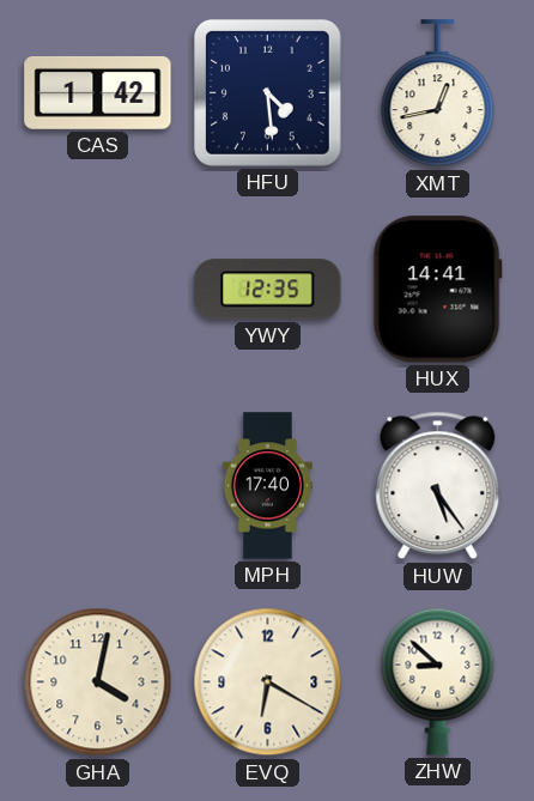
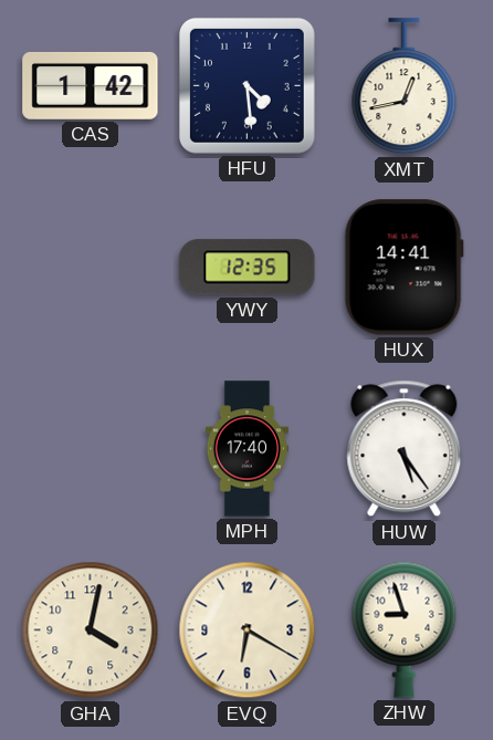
ZHW: 8:52 -> 8:57
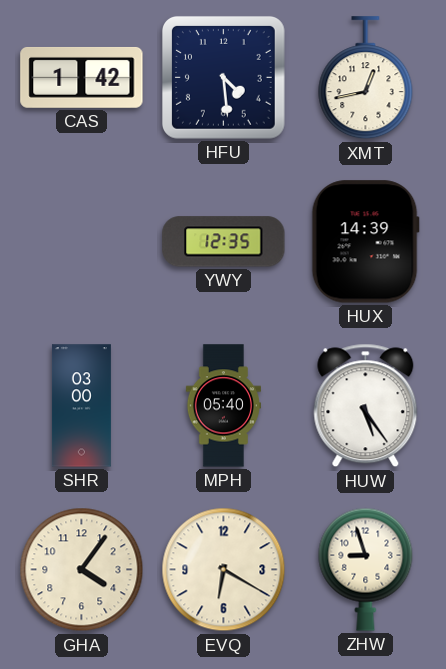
HUX: 14:41 -> 14:39
SHR: none -> 03:00
MPH: 17:40 -> 05:40
GHA: 4:02 -> 4:06
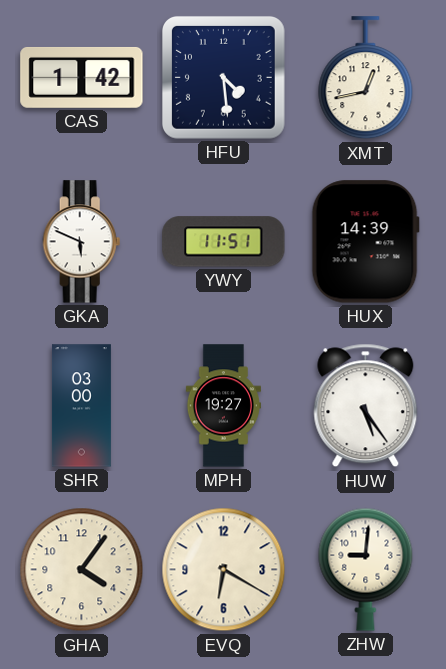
GKA: none -> 5:49
YWY: 12:35 -> 11:51
MPH: 05:40 -> 19:27
ZHW: 8:57 -> 9:01
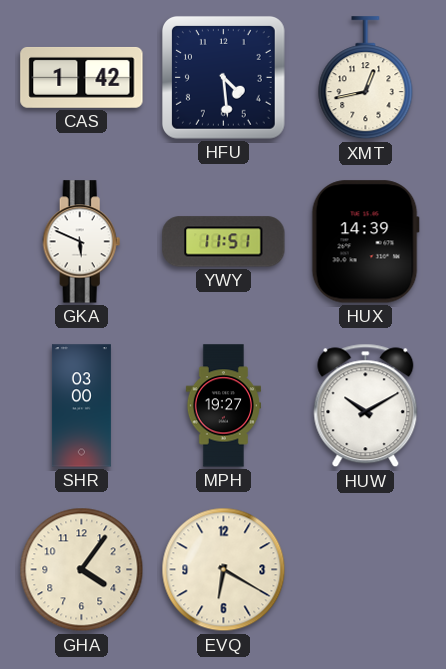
HUW: 5:24 -> 10:10
ZHW: 9:01 -> none
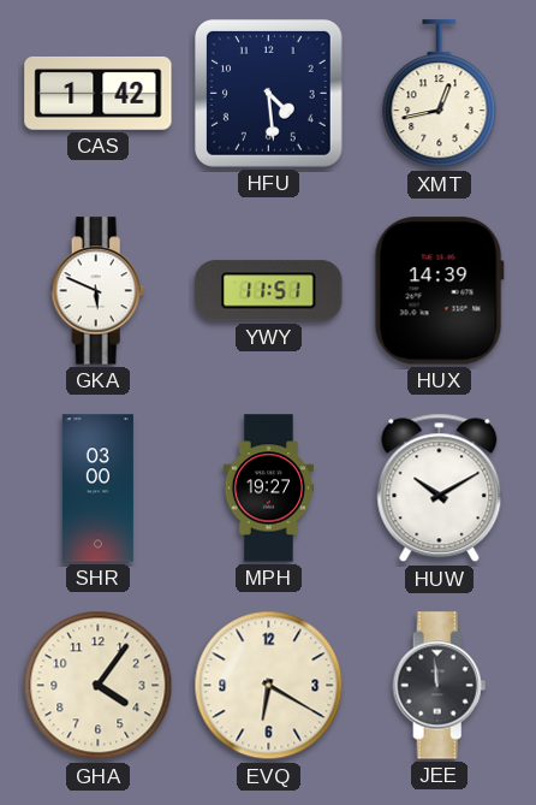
JEE: none -> 11:59
